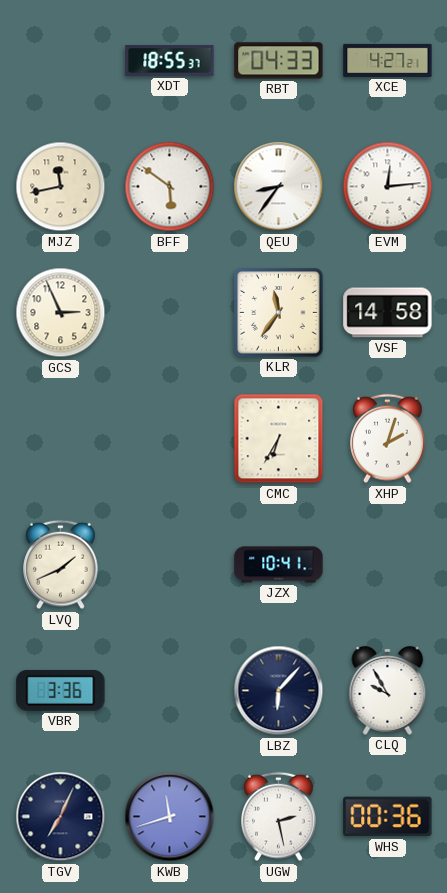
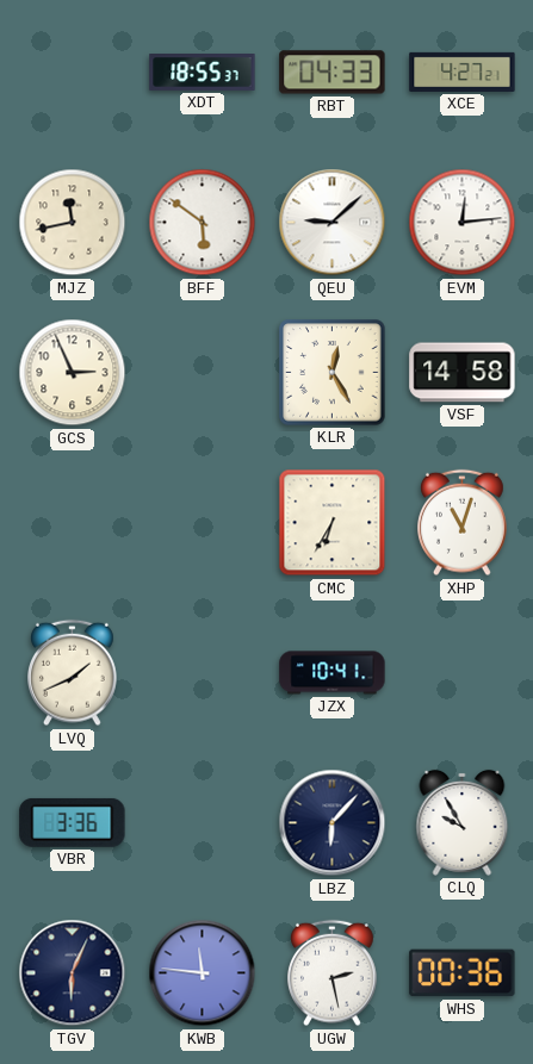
QEU: 8:36 -> 9:08
KLR: 11:36 -> 12:25
XHP: 2:03 -> 11:03
TGV: 7:04 -> 6:04
KWB: 11:42 -> 11:46
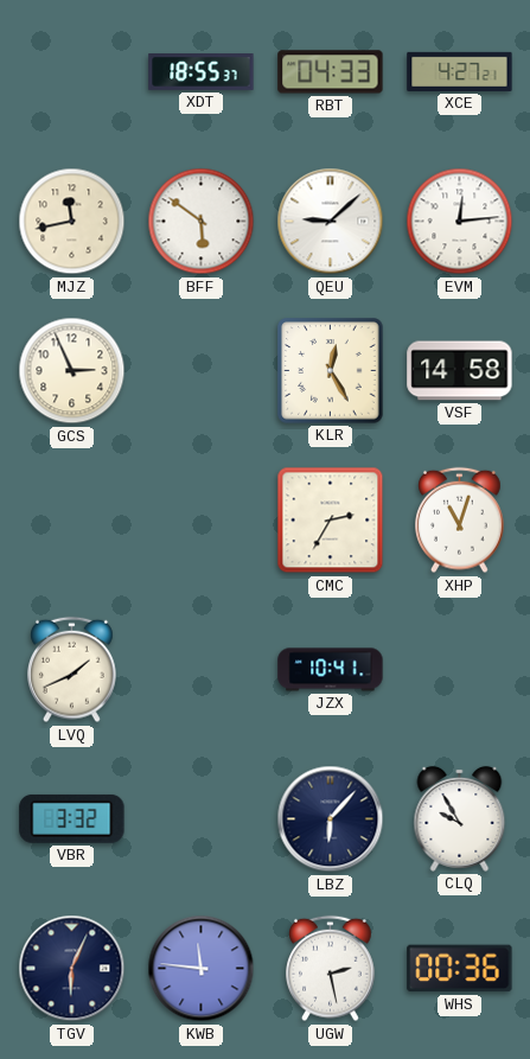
CMC: 6:35 -> 2:35
VBR: 3:36 -> 3:32
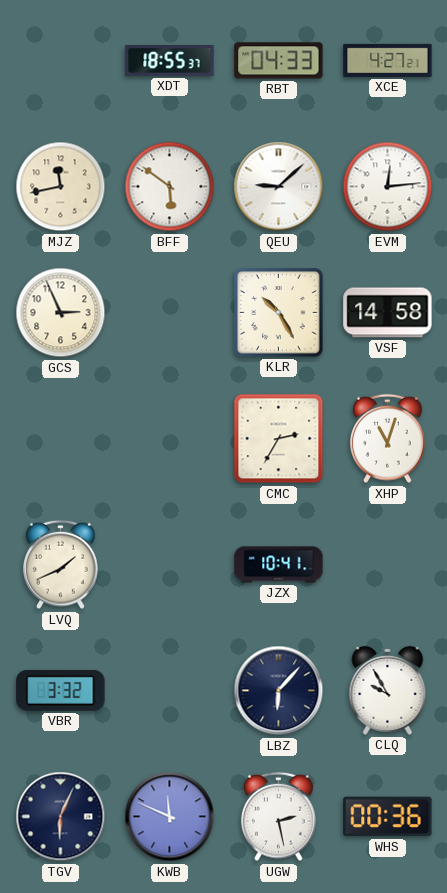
KLR: 12:25 -> 10:25
KWB: 11:46 -> 11:49
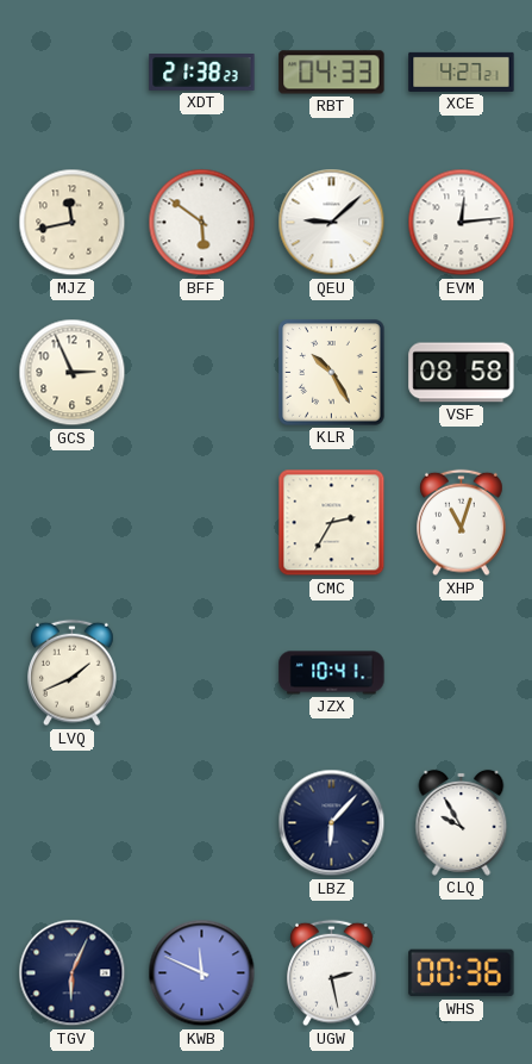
XDT: 18:55 -> 21:38
VSF: 14:58 -> 08:58
VBR: 3:32 -> none
